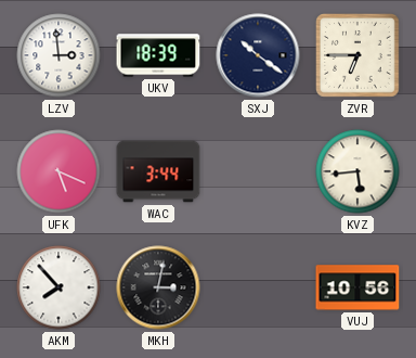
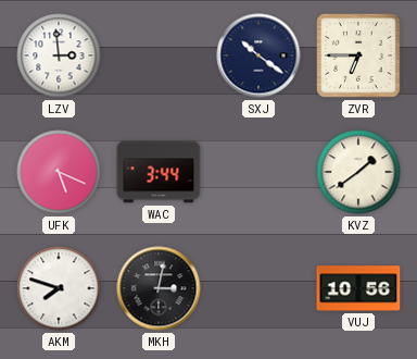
UKV: 18:39 -> none
KVZ: 5:44 -> 1:39
AKM: 7:53 -> 7:48
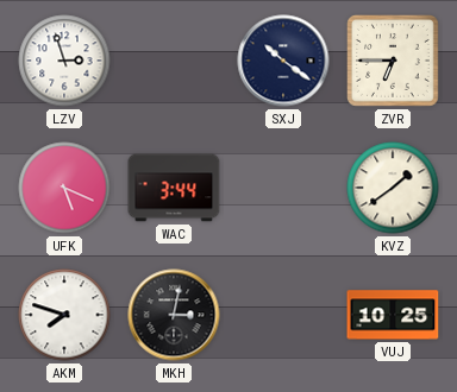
LZV: 2:59 -> 2:57
VUJ: 10:56 -> 10:25
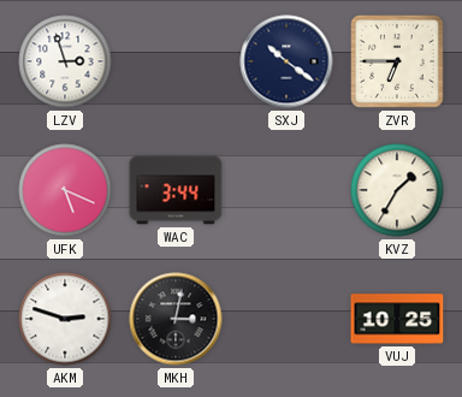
KVZ: 1:39 -> 1:35
AKM: 7:48 -> 2:48
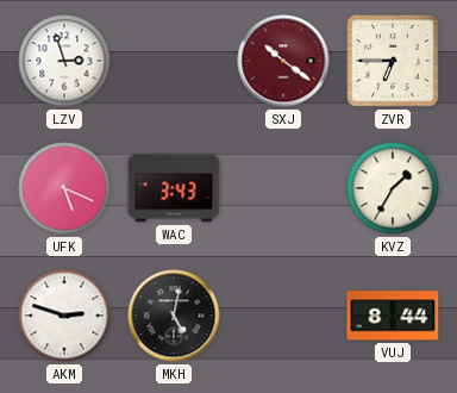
SXJ dial: navy -> burgundy
WAC: 3:44 -> 3:43
MKH: 3:02 -> 5:02
VUJ: 10:25 -> 8:44
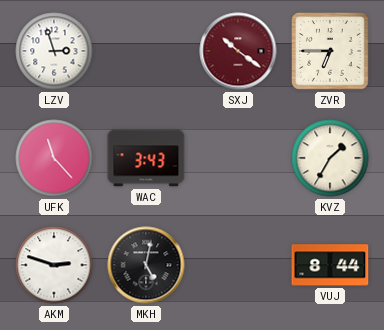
UFK: 5:19 -> 11:23
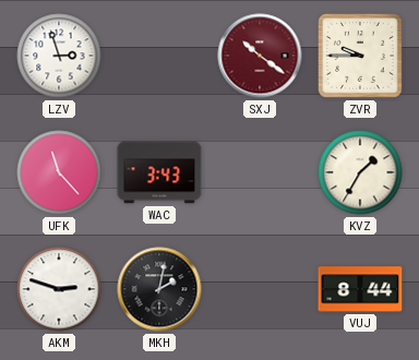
ZVR: 6:45 -> 9:45
MKH: 5:02 -> 2:02
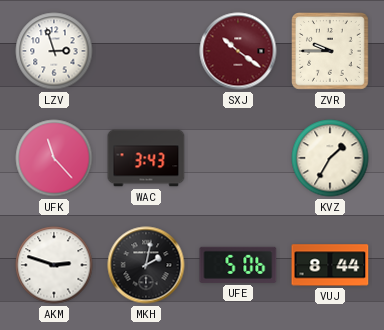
UFE: none -> 5:06
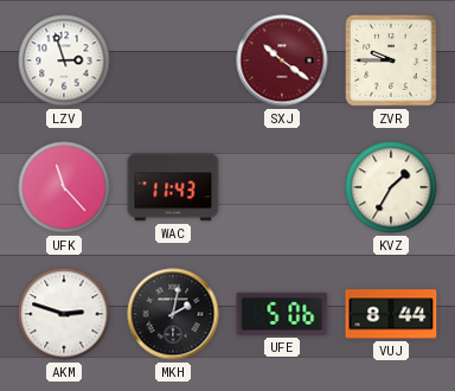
WAC: 3:43 -> 11:43
